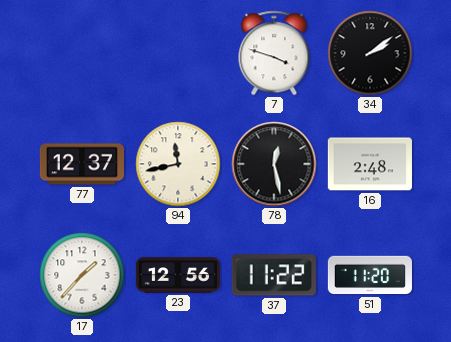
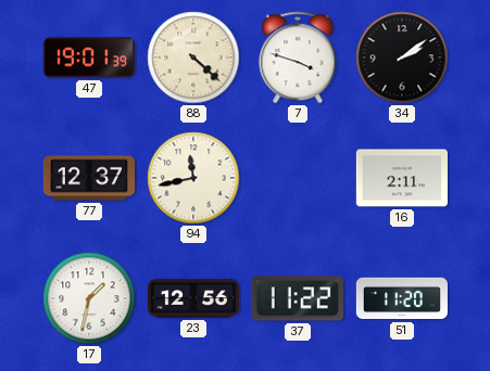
47: none -> 19:01
88: none -> 4:22
78: 12:28 -> none
16: 2:48 -> 2:11
17: 1:37 -> 1:32
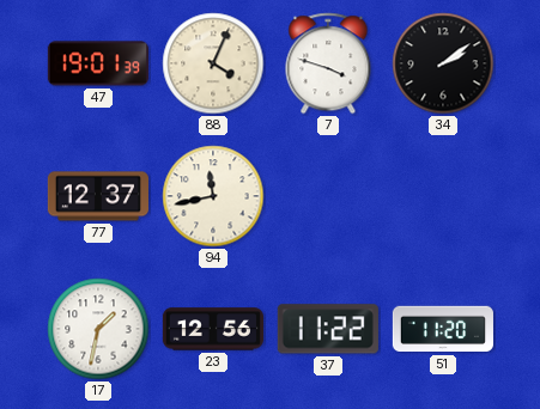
88: 4:22 -> 4:04
16: 2:11 -> none
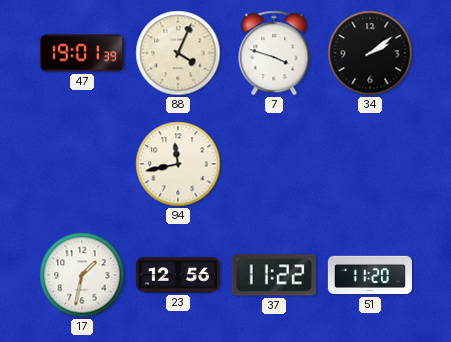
77: 12:37 -> none
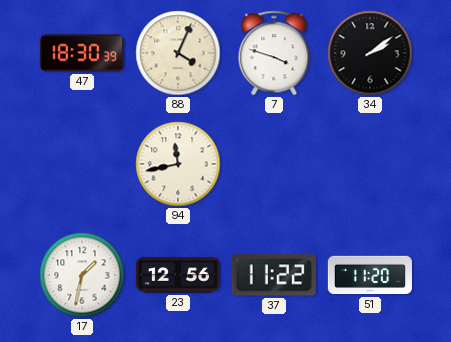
47: 19:01 -> 18:30
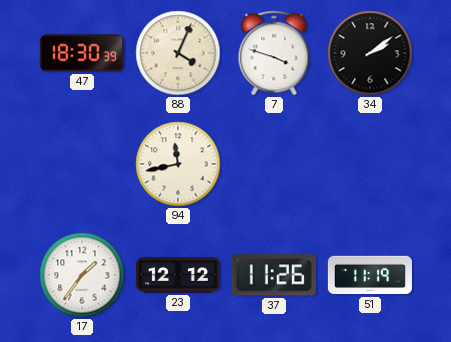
17: 1:32 -> 1:36
23: 12:56 -> 12:12
37: 11:22 -> 11:26
51: 11:20 -> 11:19
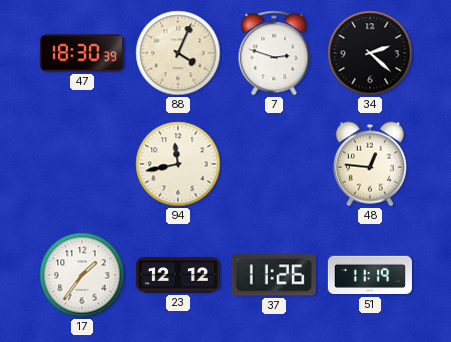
7: 3:48 -> 2:48
34: 2:09 -> 2:22
48: none -> 12:46
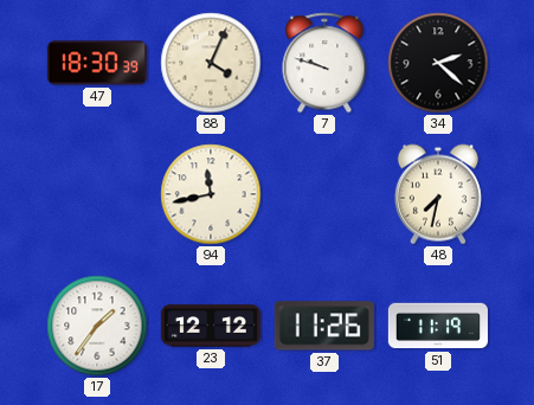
7: 2:48 -> 9:48
48: 12:46 -> 7:32
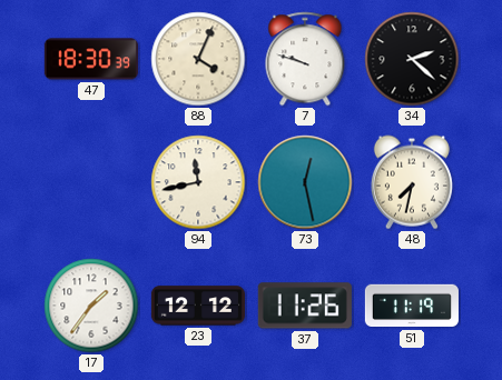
73: none -> 12:28
